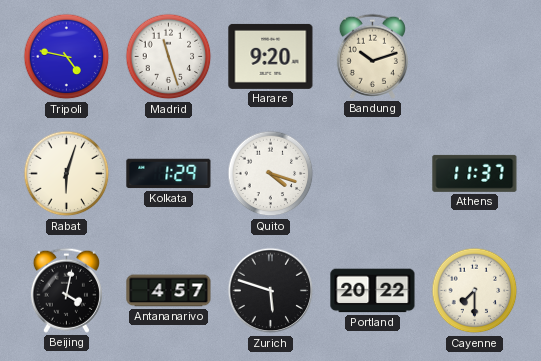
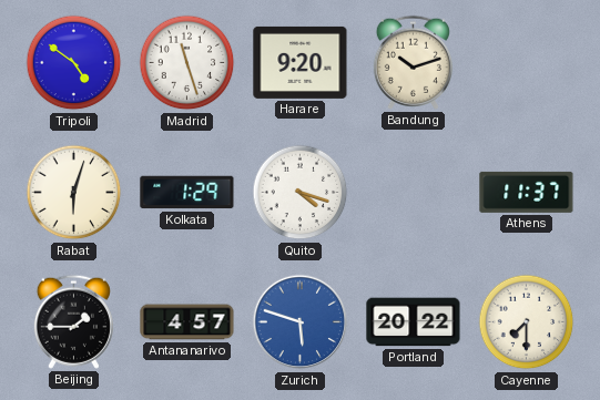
Tripoli: 4:47 -> 4:51
Beijing: 4:02 -> 1:45
Zurich dial: black -> blue
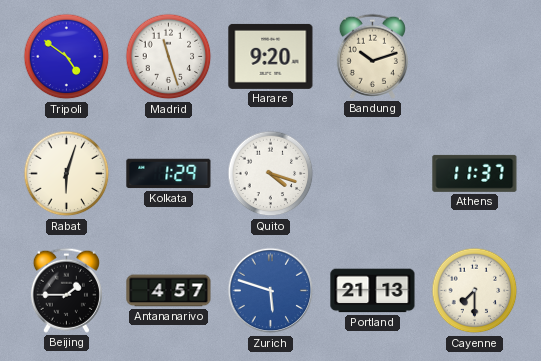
Portland: 20:22 -> 21:13
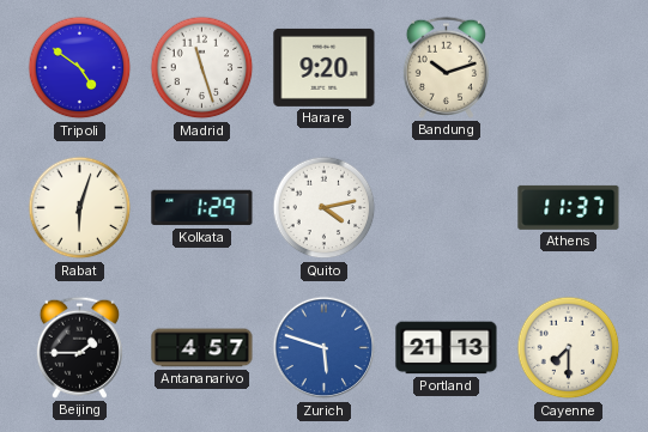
Quito: 4:18 -> 4:13
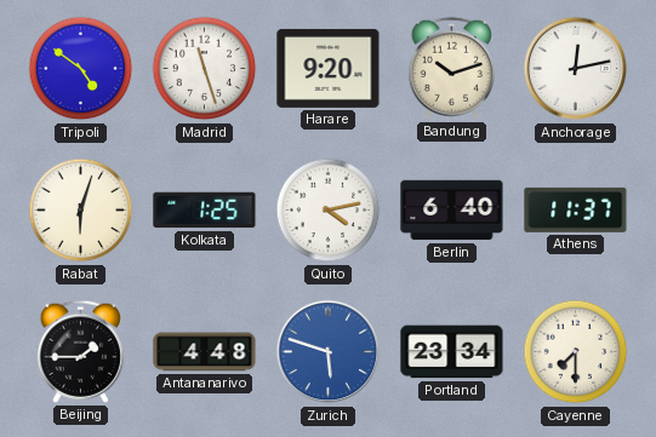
Anchorage: none -> 12:13
Kolkata: 1:29 -> 1:25
Berlin: none -> 6:40
Antananarivo: 4:57 -> 4:48
Portland: 21:13 -> 23:34
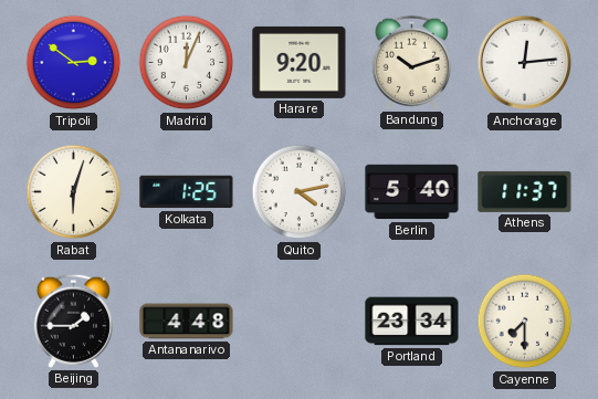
Tripoli: 4:51 -> 2:51
Madrid: 11:27 -> 12:04
Anchorage: 12:13 -> 12:14
Berlin: 6:40 -> 5:40
Zurich: 5:48 -> none
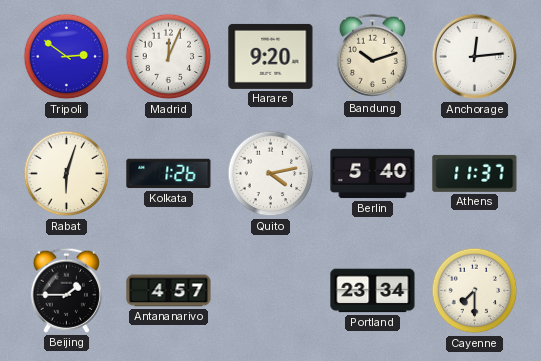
Kolkata: 1:25 -> 1:26
Antananarivo: 4:48 -> 4:57
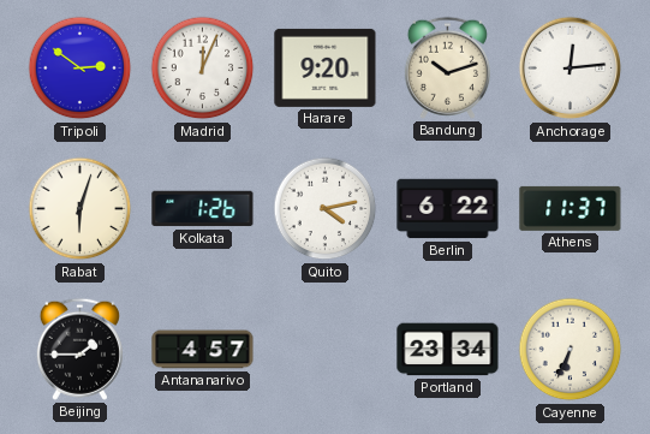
Berlin: 5:40 -> 6:22
Cayenne: 7:30 -> 6:34
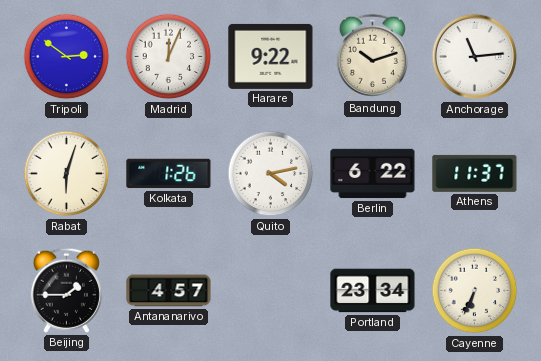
Harare: 9:20 -> 9:22
Anchorage: 12:14 -> 11:14
